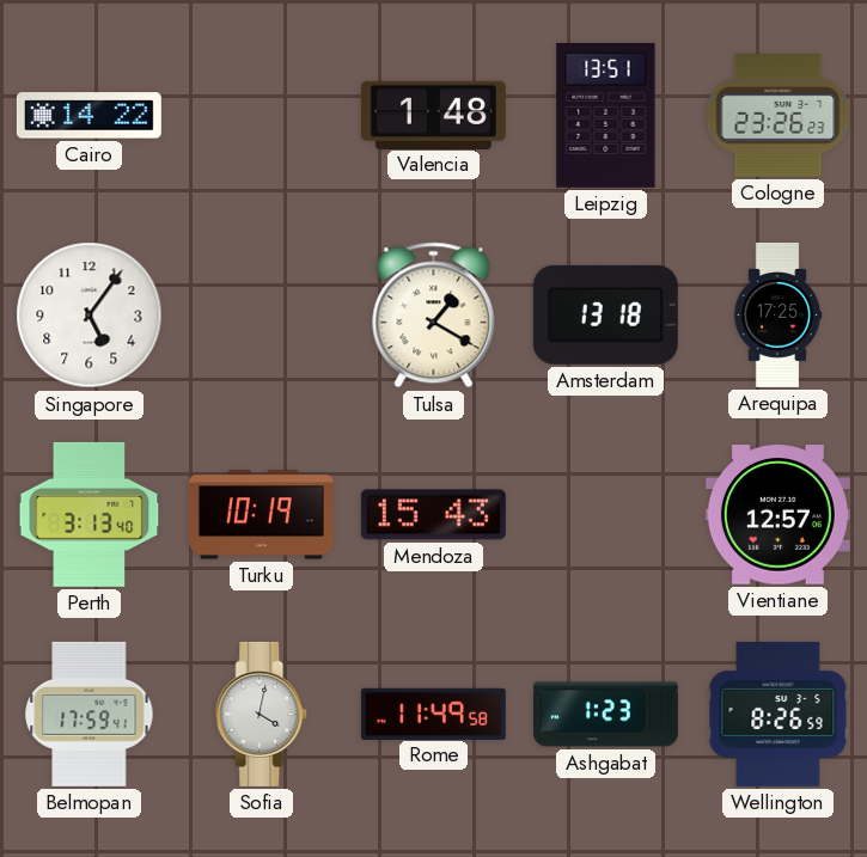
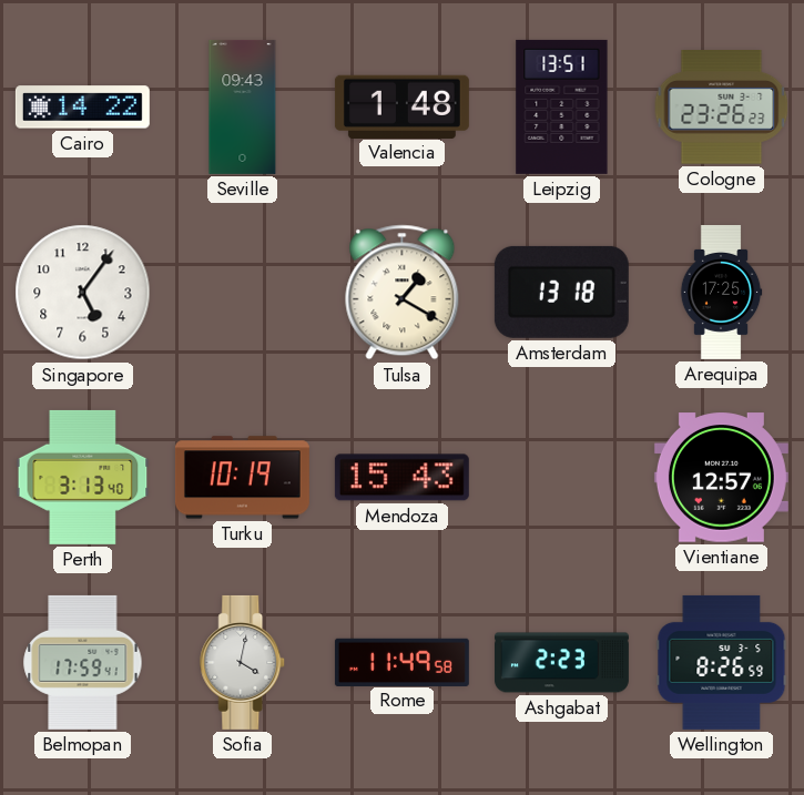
Seville: none -> 09:43
Ashgabat: 1:23 -> 2:23
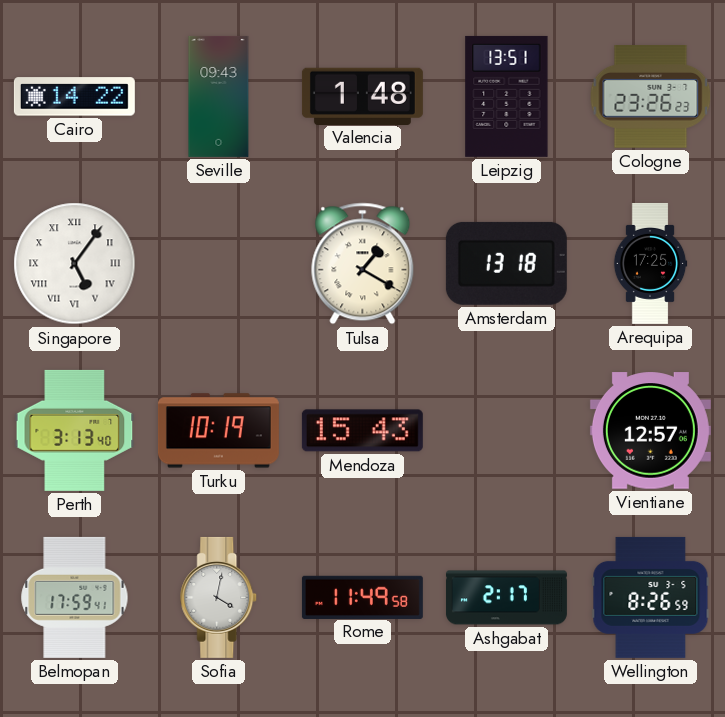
Singapore numerals: Arabic -> Roman
Ashgabat: 2:23 -> 2:17
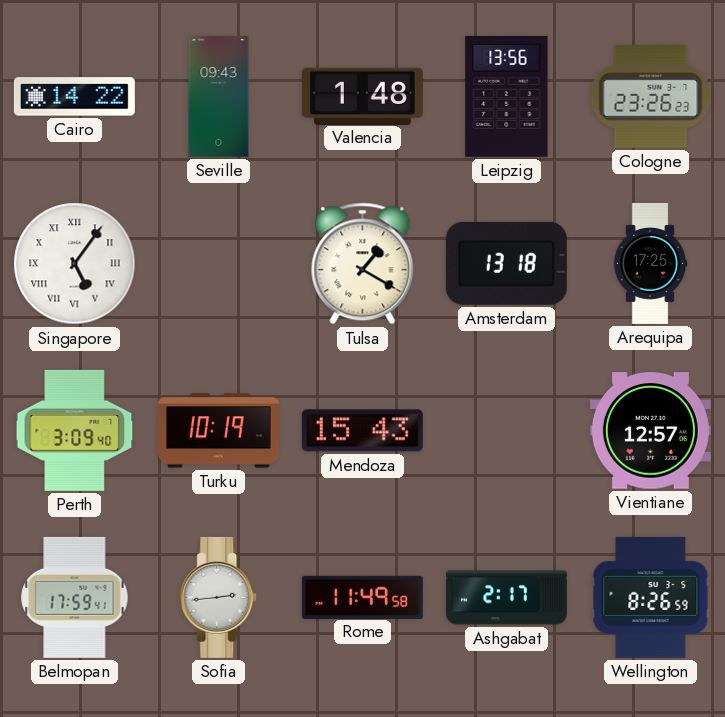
Leipzig: 13:51 -> 13:56
Perth: 3:13 -> 3:09
Sofia: 4:02 -> 2:44
